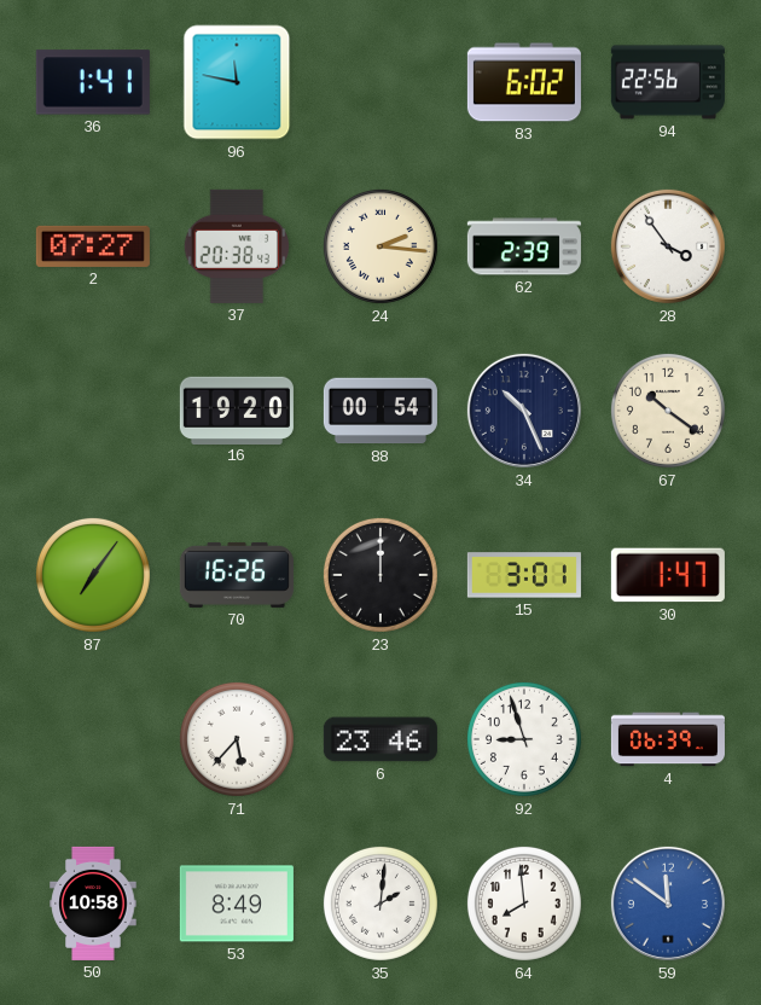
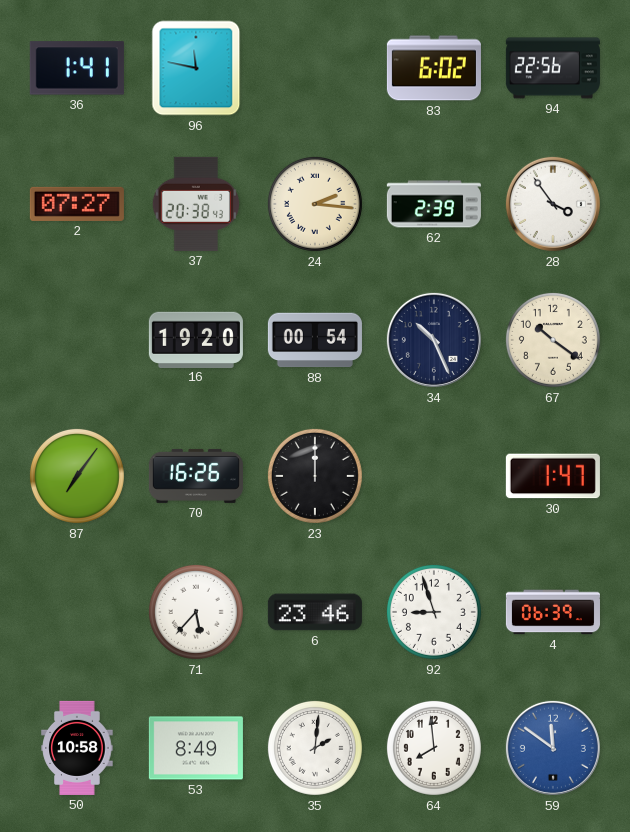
15: 3:01 -> none
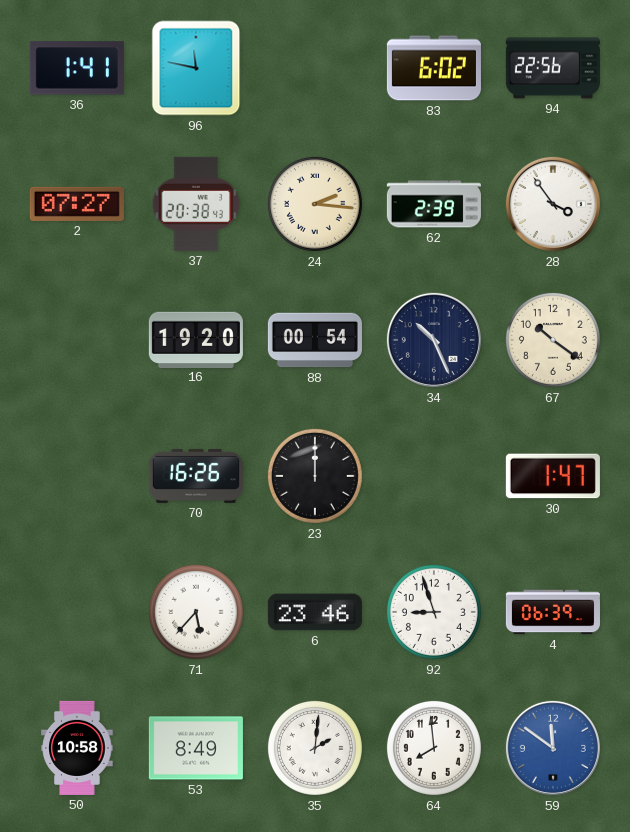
87: 7:06 -> none
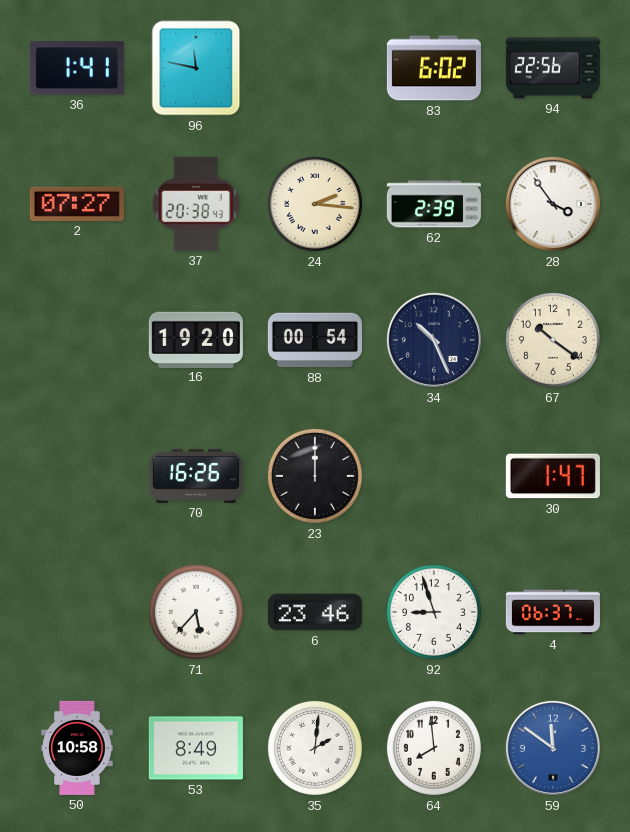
4: 06:39 -> 06:37
